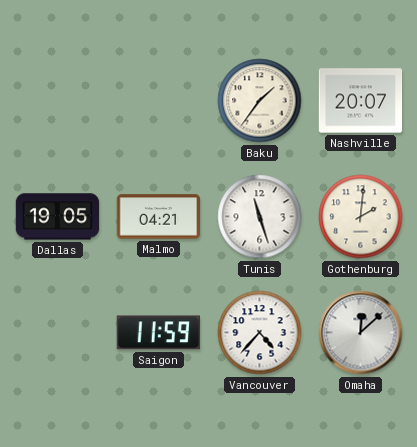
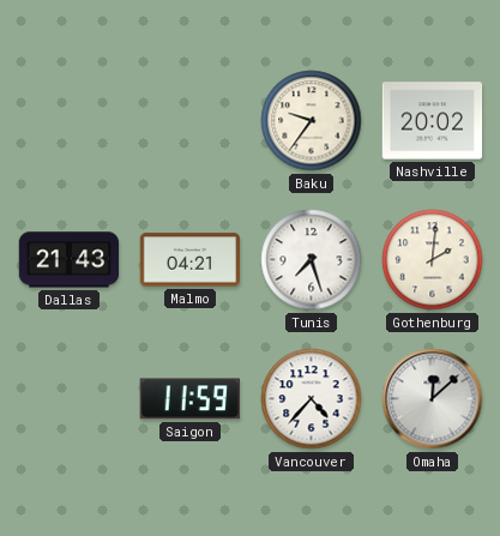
Baku: 1:36 -> 9:36
Nashville: 20:07 -> 20:02
Dallas: 19:05 -> 21:43
Tunis: 11:27 -> 7:27
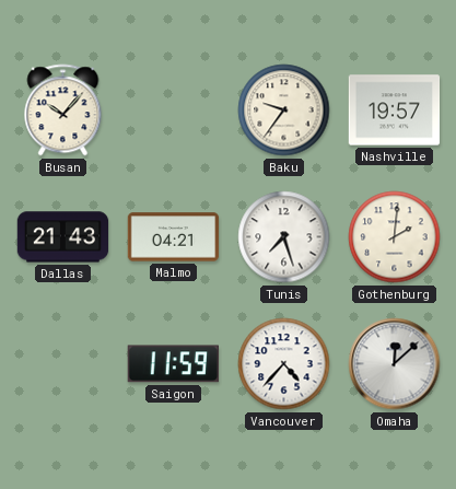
Busan: none -> 10:07
Nashville: 20:02 -> 19:57
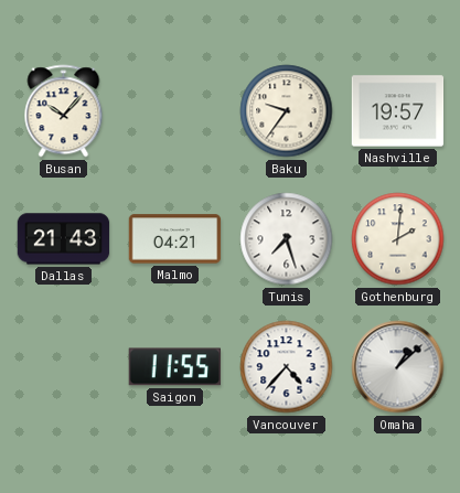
Saigon: 11:59 -> 11:55
Omaha: 12:08 -> 1:08
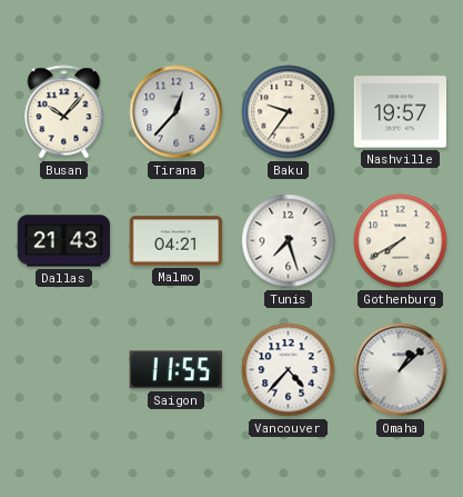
Tirana: none -> 12:37
Gothenburg: 2:01 -> 7:40
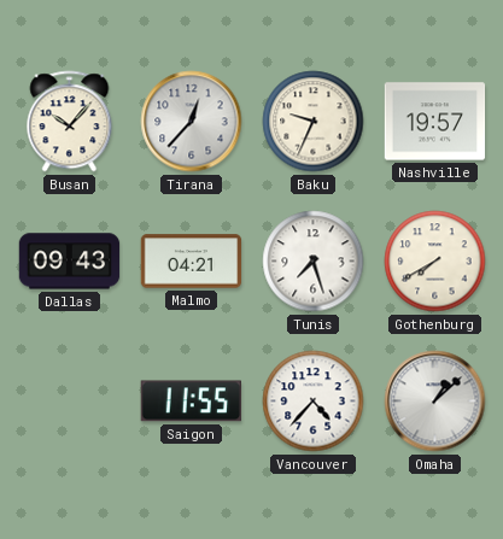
Baku: 9:36 -> 9:34
Dallas: 21:43 -> 09:43
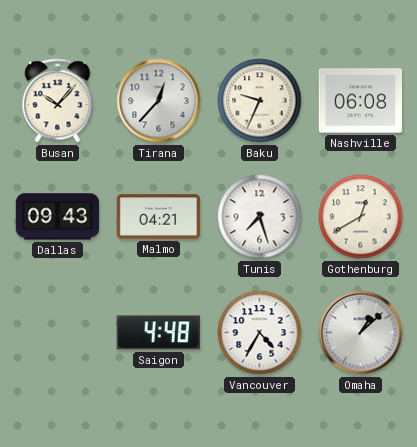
Nashville: 19:57 -> 06:08
Gothenburg: 7:40 -> 12:40
Saigon: 11:55 -> 4:48
Vancouver: 4:37 -> 4:35
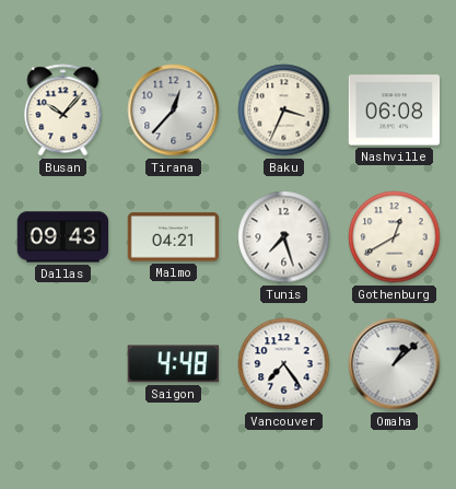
Baku: 9:34 -> 3:34
Vancouver: 4:35 -> 7:24
